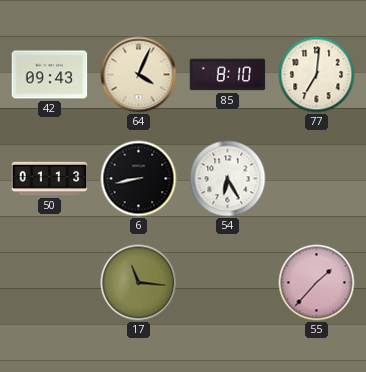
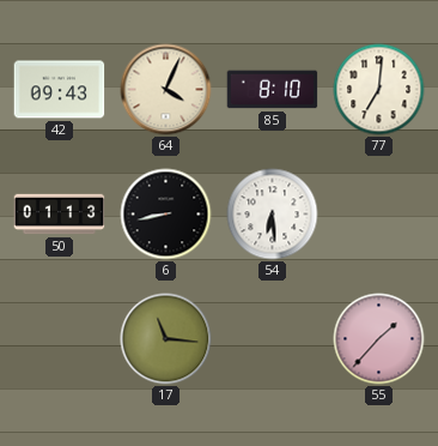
54: 6:25 -> 6:29
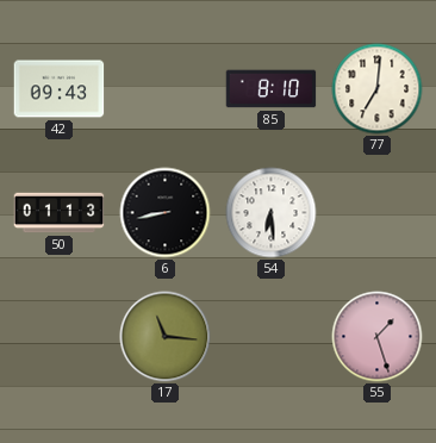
64: 4:04 -> none
55: 1:37 -> 1:27
